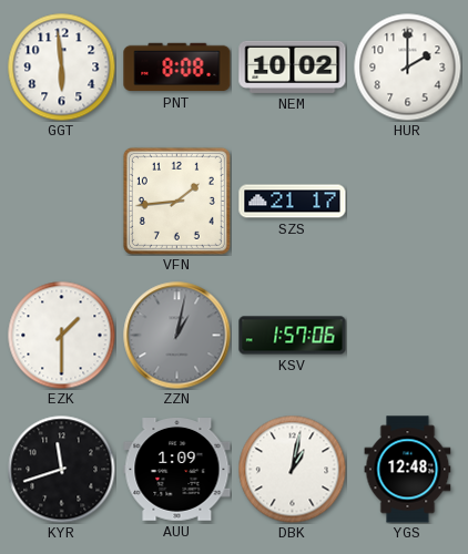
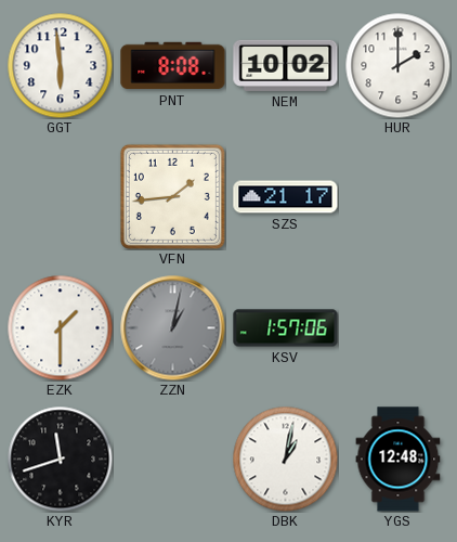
AUU: 1:09 -> none
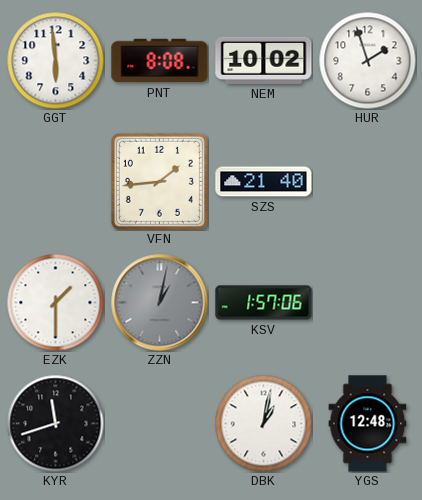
HUR: 2:00 -> 1:57
SZS: 21:17 -> 21:40
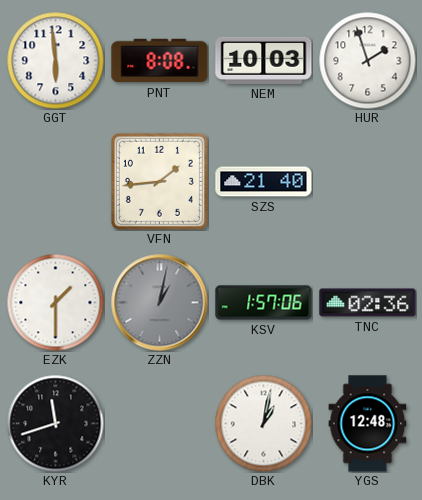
NEM: 10:02 -> 10:03
TNC: none -> 02:36
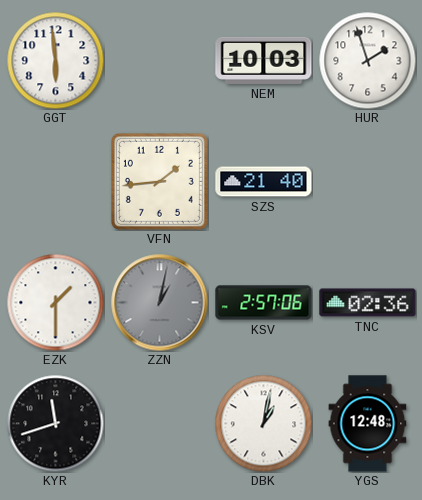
PNT: 8:08 -> none
KSV: 1:57 -> 2:57
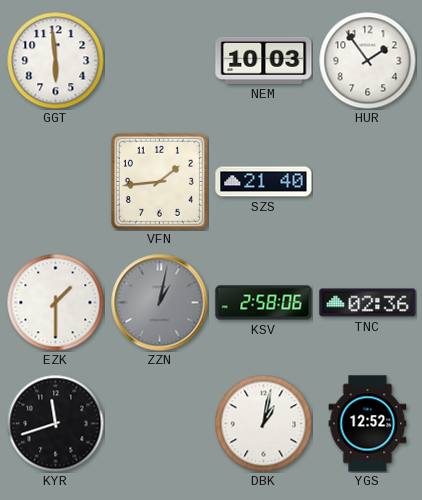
HUR: 1:57 -> 1:54
KSV: 2:57 -> 2:58
YGS: 12:48 -> 12:52
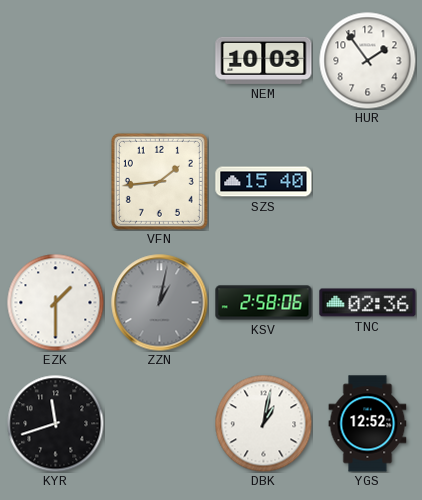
GGT: 5:59 -> none
SZS: 21:40 -> 15:40
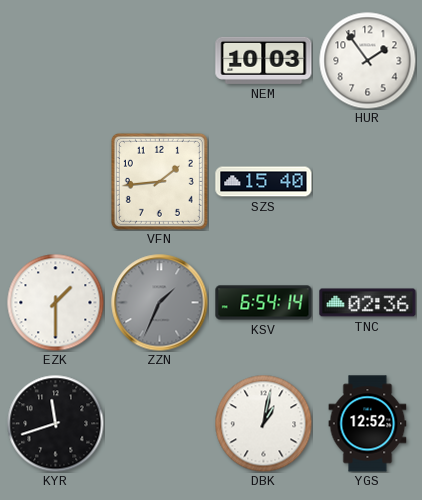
ZZN: 1:02 -> 1:34
KSV: 2:58 -> 6:54
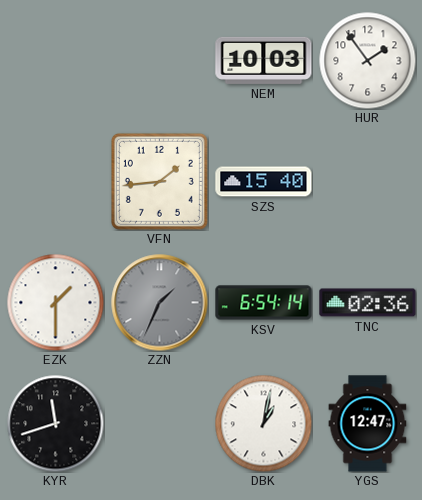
YGS: 12:52 -> 12:47
